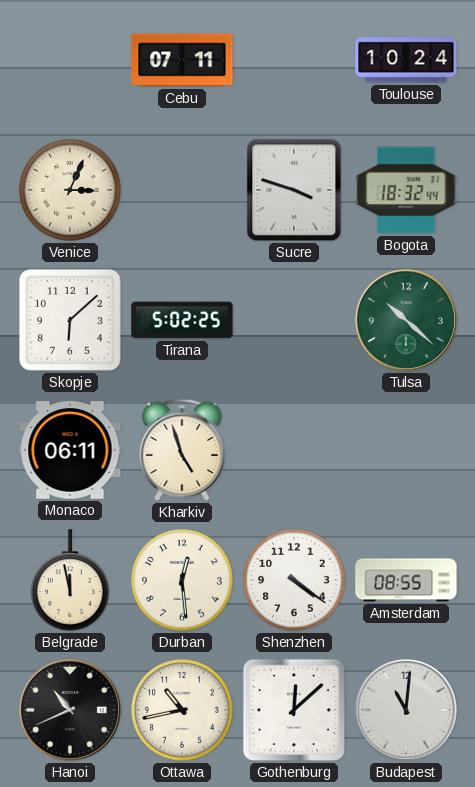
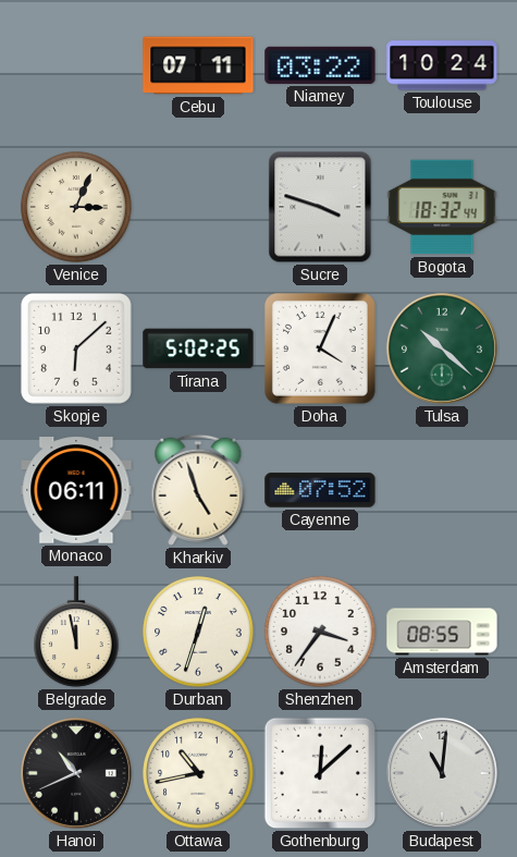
Niamey: none -> 03:22
Doha: none -> 4:04
Cayenne: none -> 07:52
Durban: 12:29 -> 12:33
Shenzhen: 4:21 -> 3:36
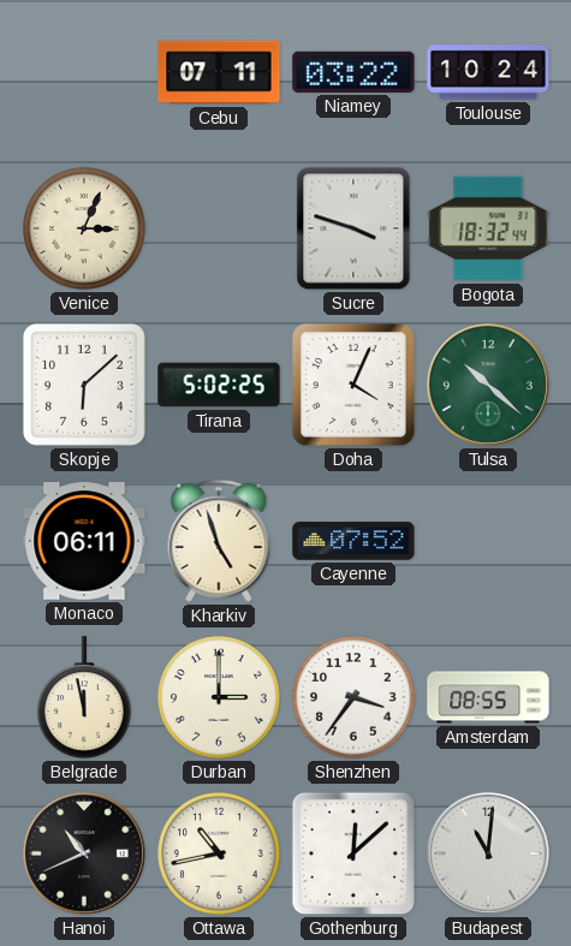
Durban: 12:33 -> 3:00
